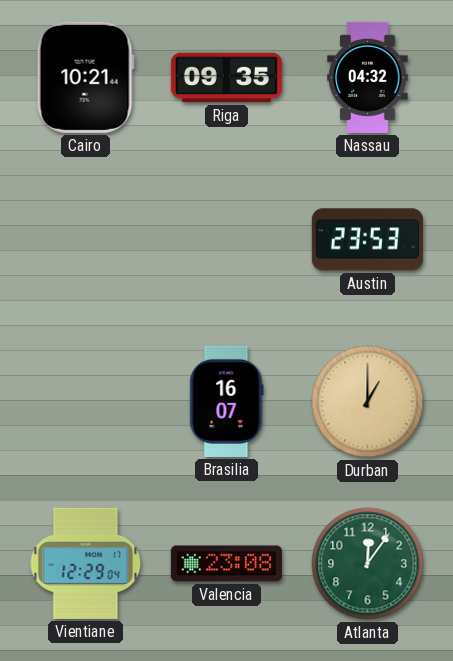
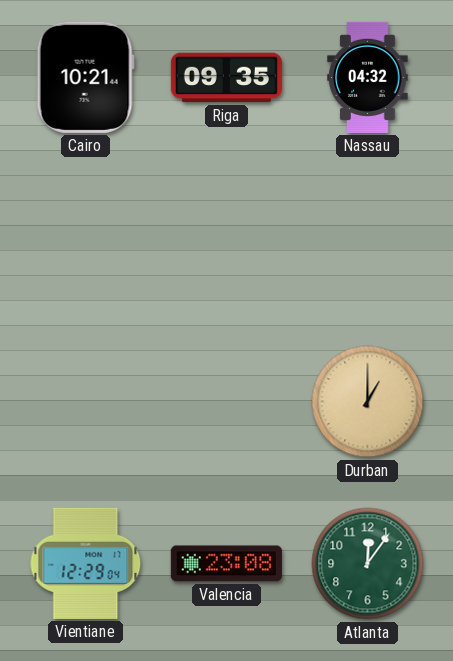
Austin: 23:53 -> none
Brasilia: 16:07 -> none
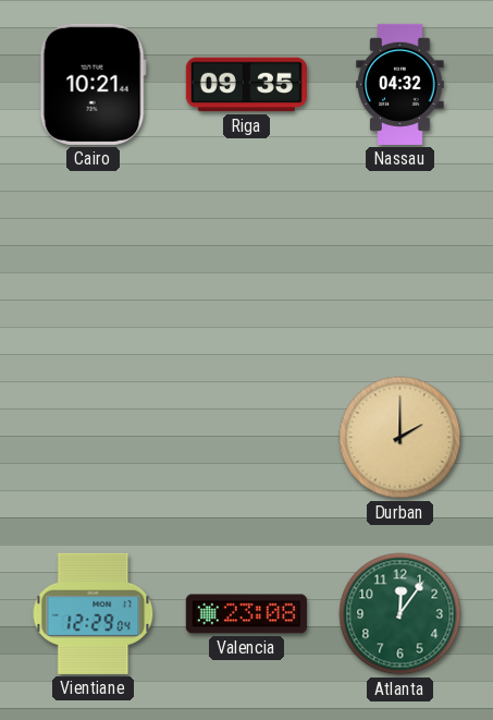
Durban: 1:00 -> 2:00
